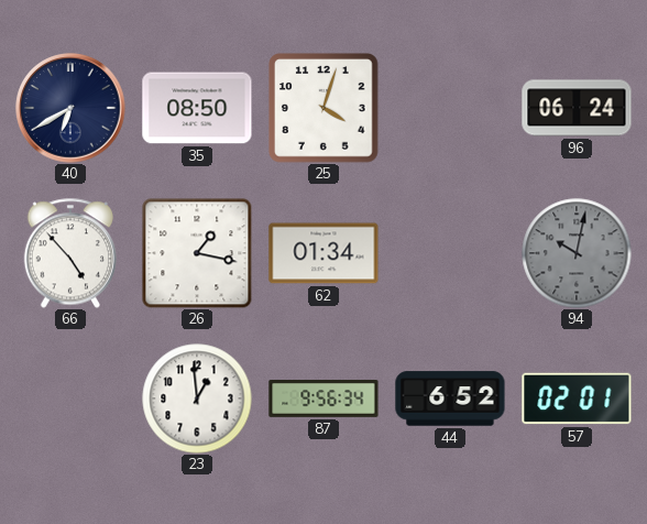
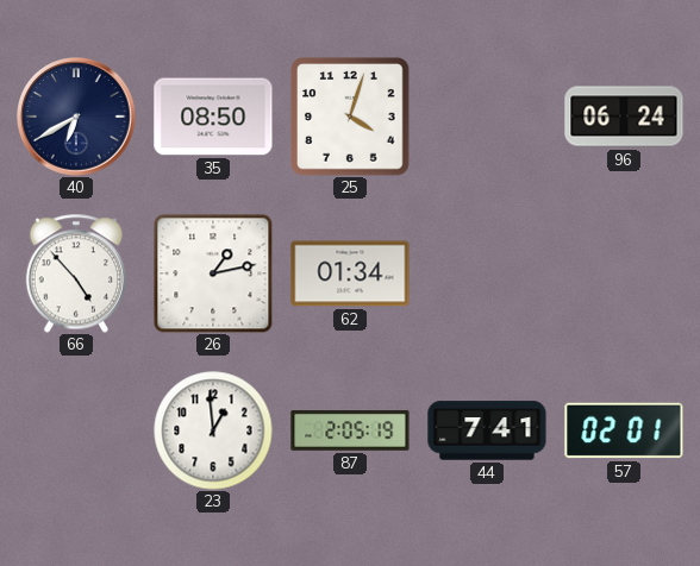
26: 1:17 -> 1:13
94: 10:02 -> none
87: 9:56 -> 2:05
44: 6:52 -> 7:41
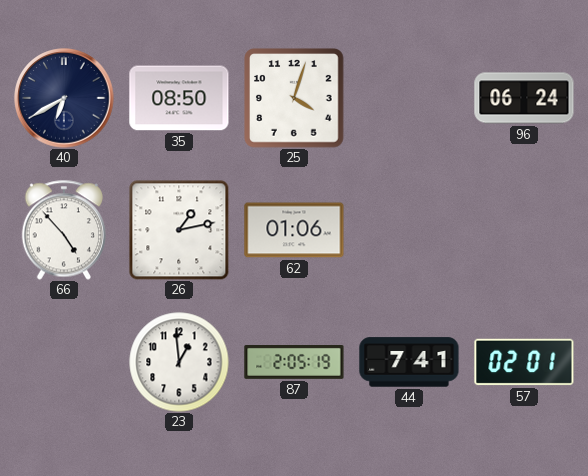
62: 01:34 -> 01:06
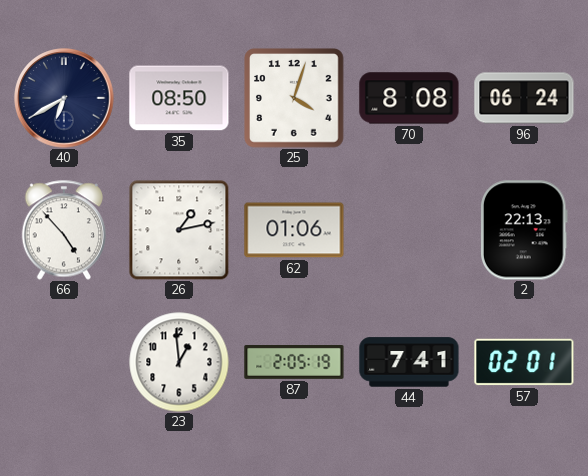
70: none -> 8:08
2: none -> 22:13
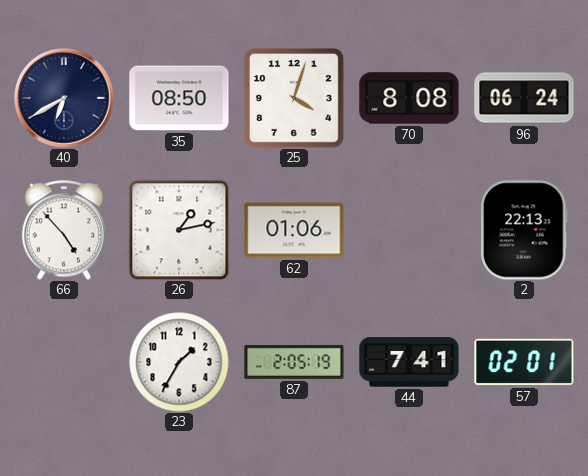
23: 12:59 -> 1:35
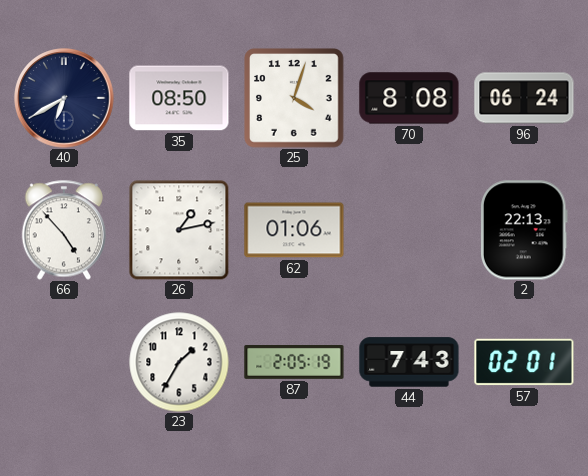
44: 7:41 -> 7:43
